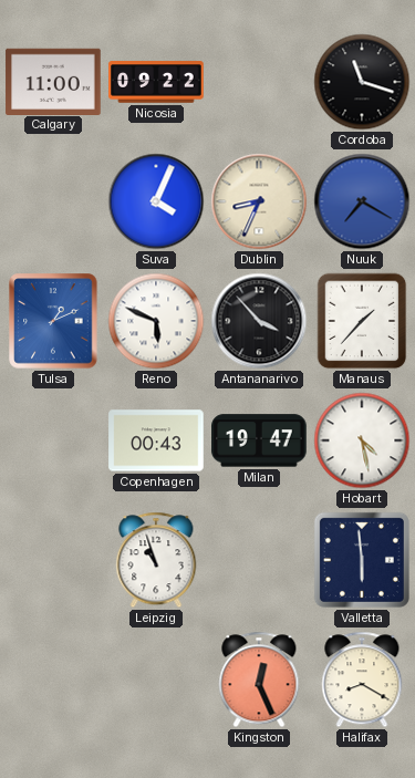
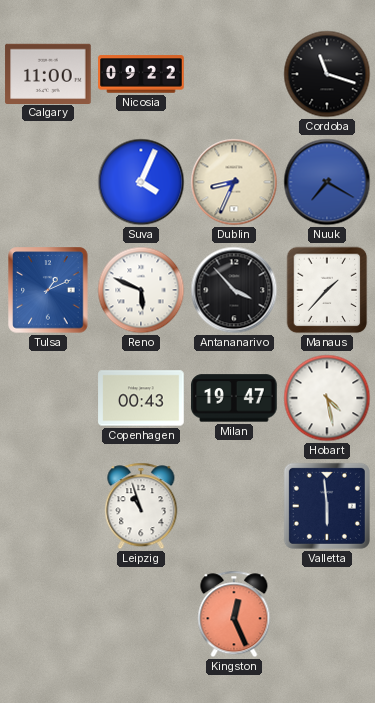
Halifax: 8:20 -> none
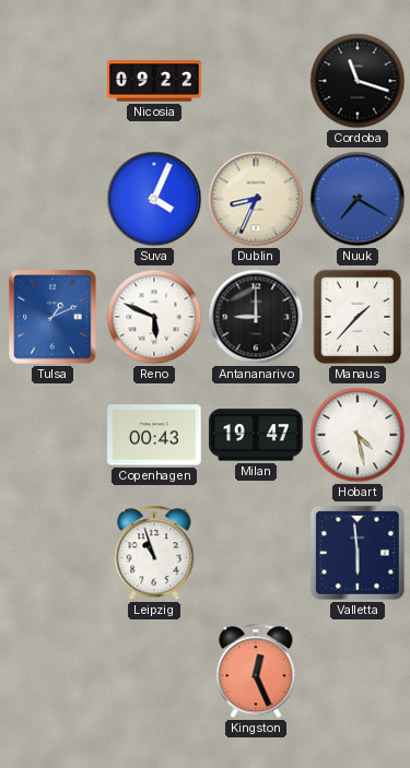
Calgary: 11:00 -> none
Antananarivo: 3:53 -> 9:00
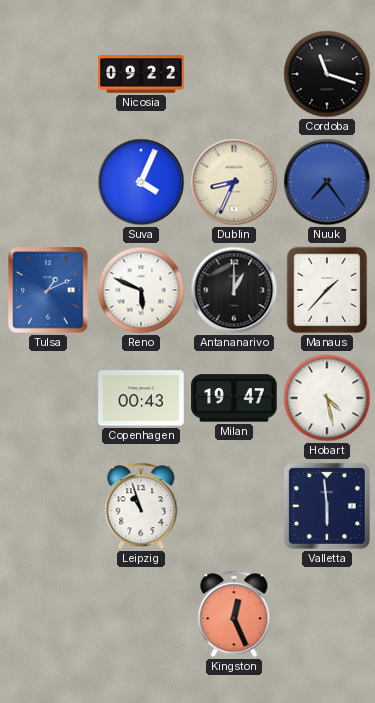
Nuuk: 7:20 -> 7:24
Antananarivo: 9:00 -> 1:00
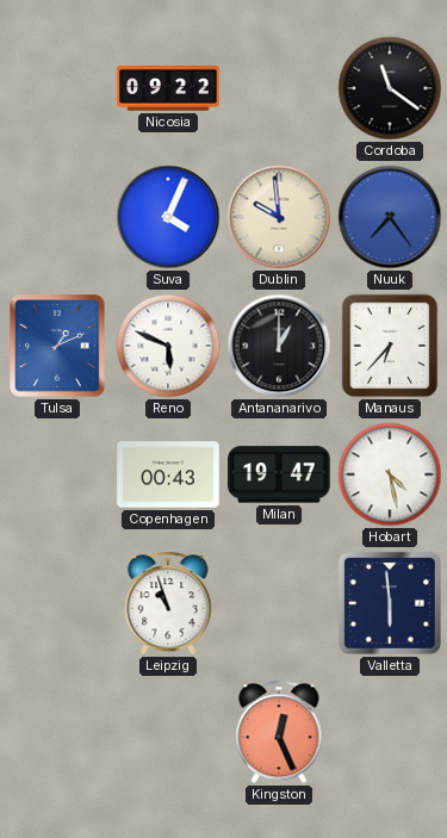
Cordoba: 11:18 -> 11:21
Dublin: 8:34 -> 9:59
Manaus: 1:37 -> 6:37
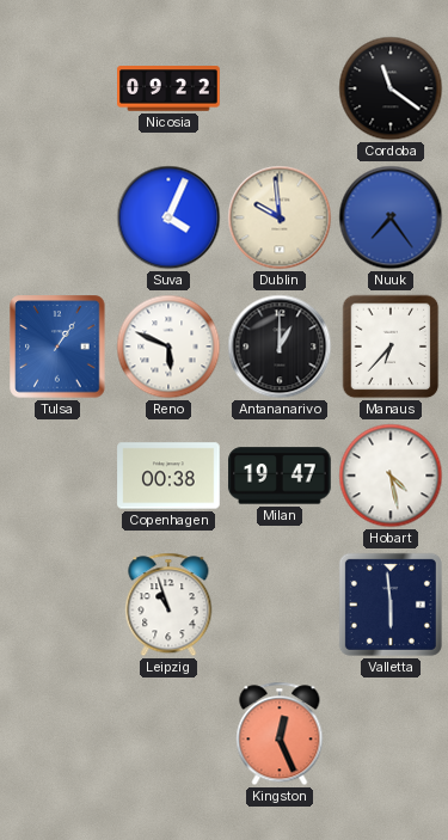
Tulsa: 1:11 -> 1:06
Copenhagen: 00:43 -> 00:38
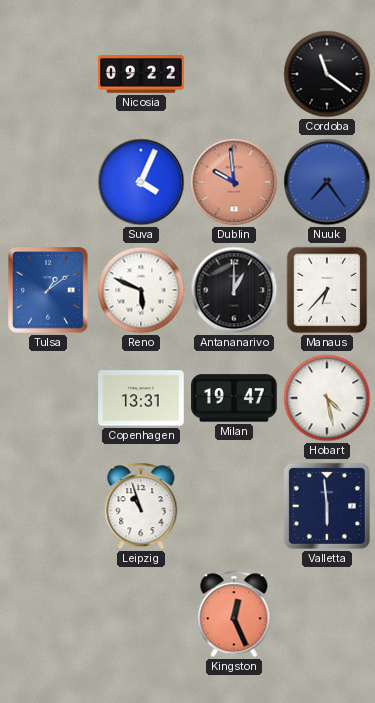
Dublin dial: cream -> salmon
Tulsa: 1:06 -> 1:09
Copenhagen: 00:38 -> 13:31
